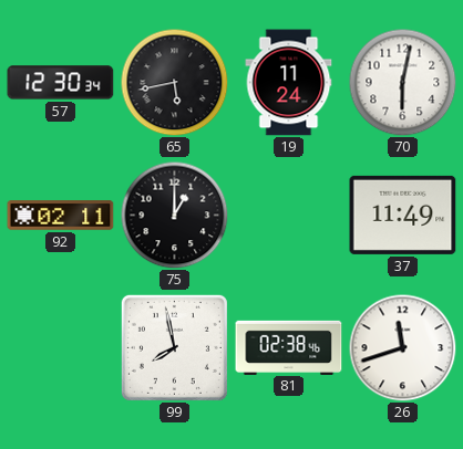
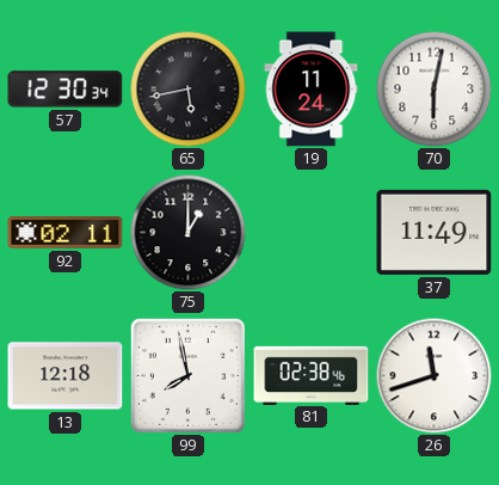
13: none -> 12:18
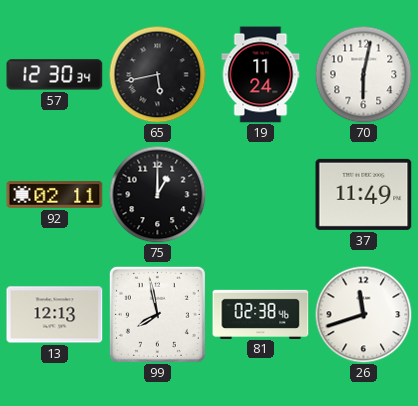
13: 12:18 -> 12:13
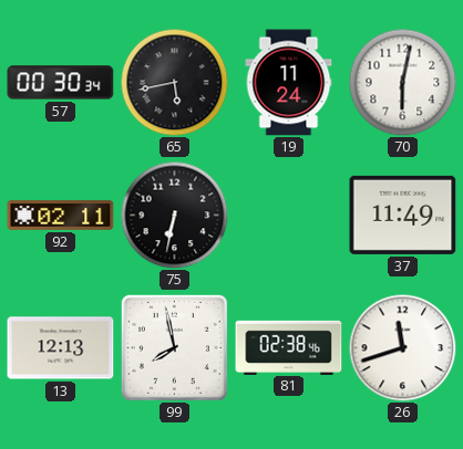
57: 12:30 -> 00:30
75: 1:00 -> 6:32
